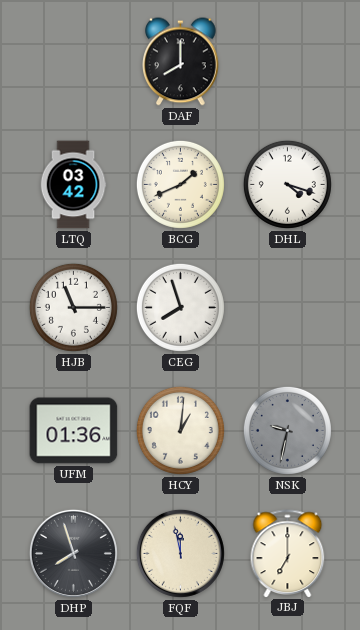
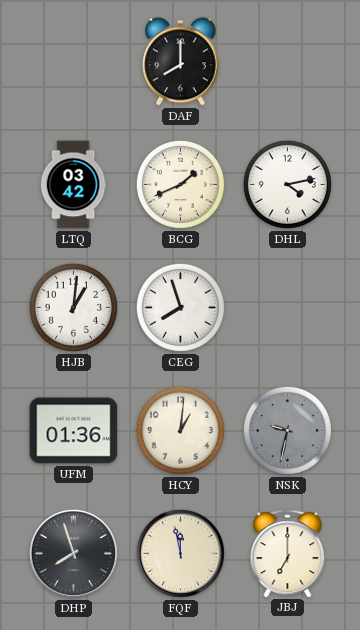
DHL: 4:18 -> 4:13
HJB: 11:15 -> 1:01
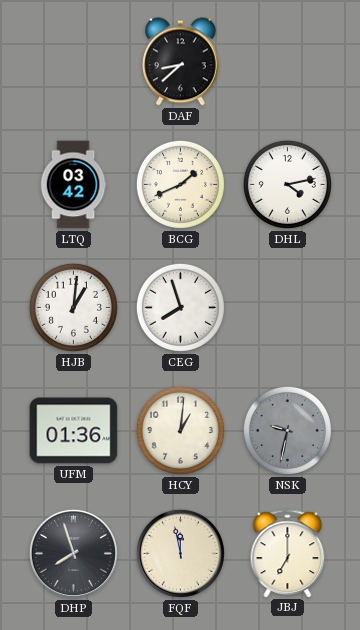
DAF: 8:00 -> 8:38
